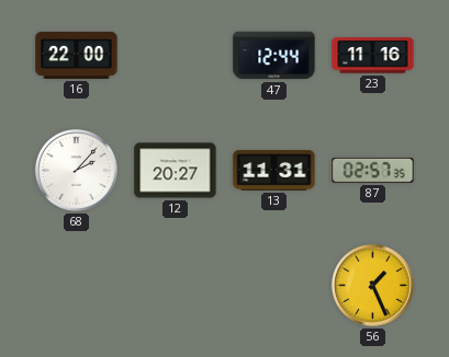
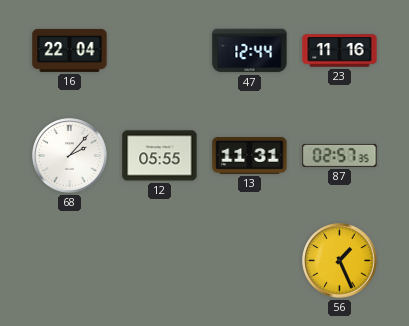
16: 22:00 -> 22:04
12: 20:27 -> 05:55
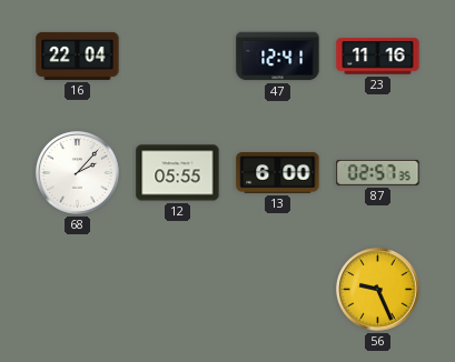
47: 12:44 -> 12:41
13: 11:31 -> 6:00
56: 1:26 -> 9:26
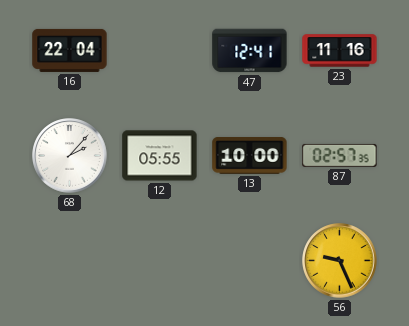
13: 6:00 -> 10:00
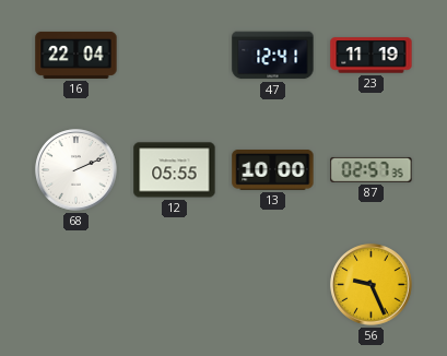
23: 11:16 -> 11:19
68: 2:07 -> 2:11
